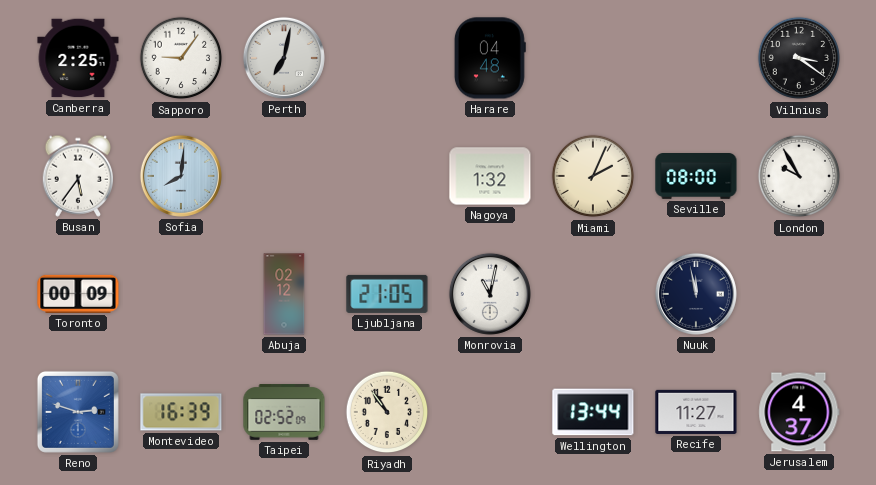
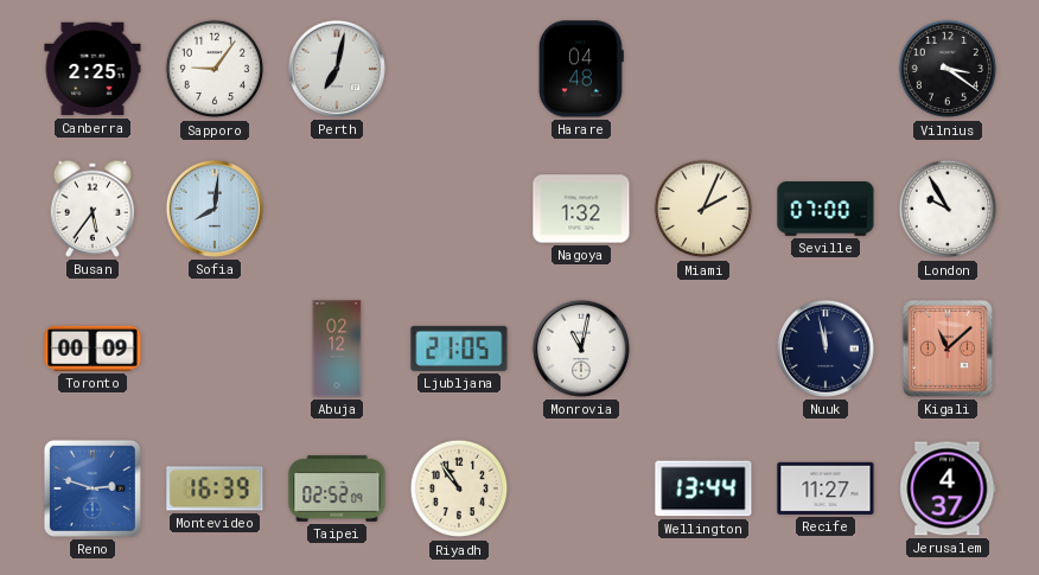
Seville: 08:00 -> 07:00
Kigali: none -> 11:08
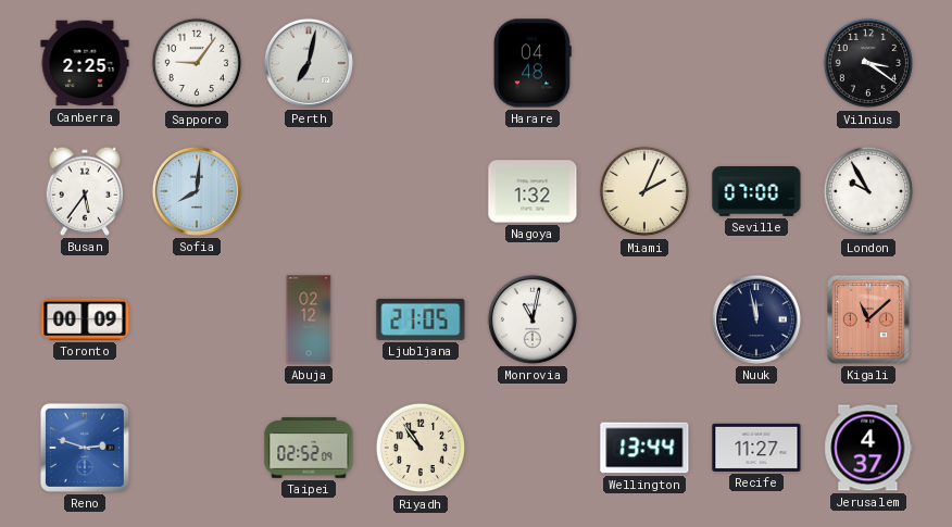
Montevideo: 16:39 -> none
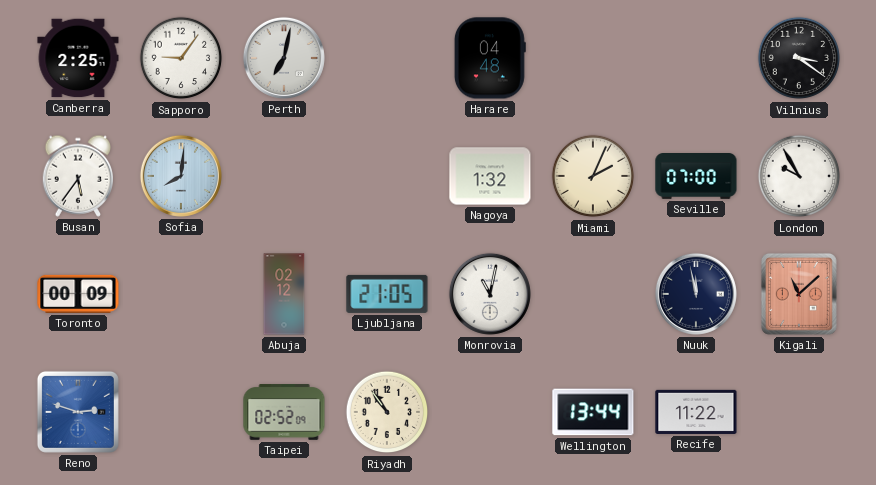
Recife: 11:27 -> 11:22
Jerusalem: 4:37 -> none
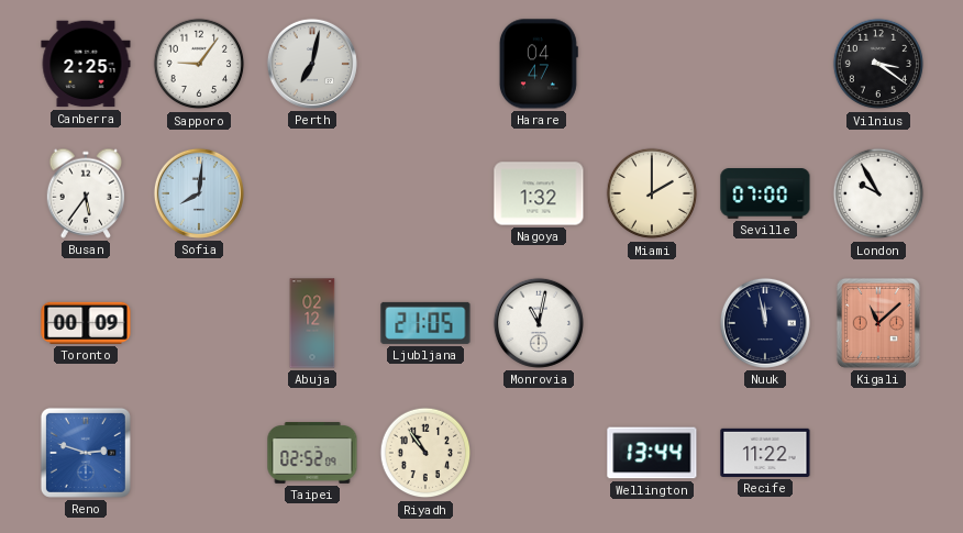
Harare: 04:48 -> 04:47
Miami: 2:04 -> 2:00
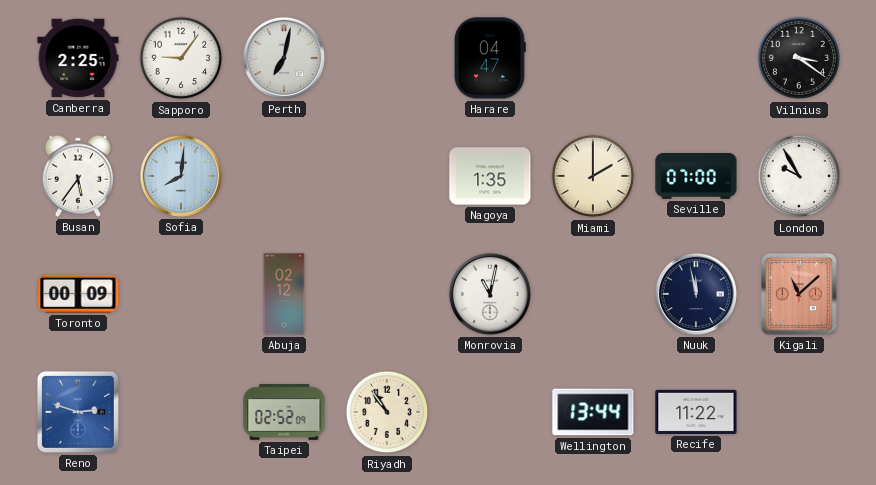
Nagoya: 1:32 -> 1:35
Ljubljana: 21:05 -> none
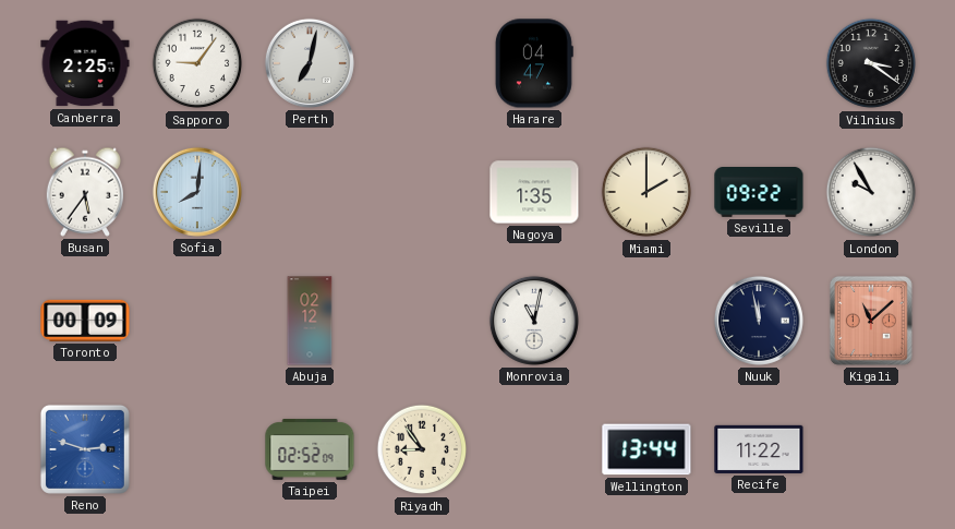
Seville: 07:00 -> 09:22
Riyadh: 10:54 -> 8:54
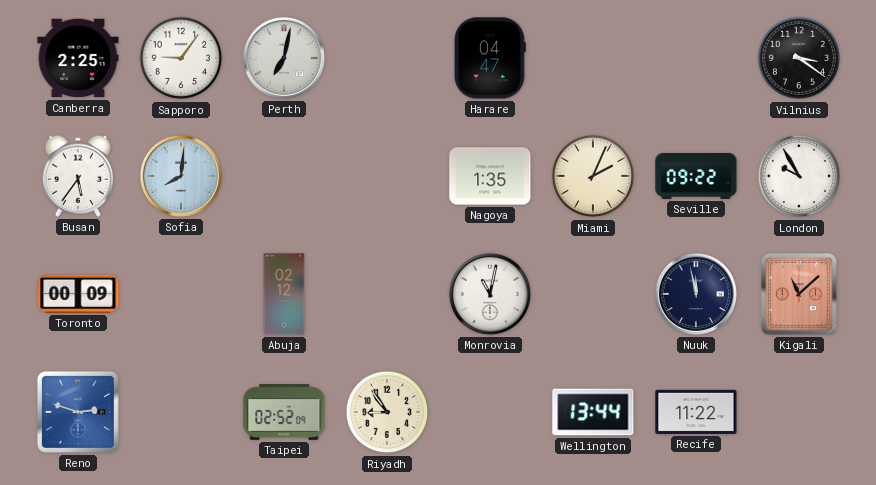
Miami: 2:00 -> 2:04
